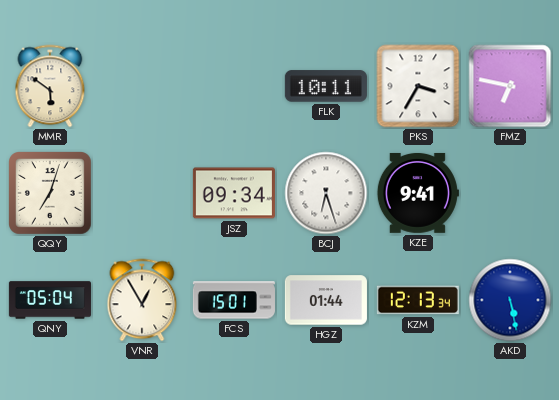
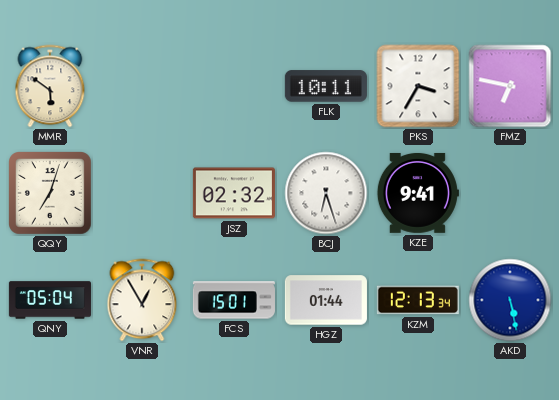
JSZ: 09:34 -> 02:32
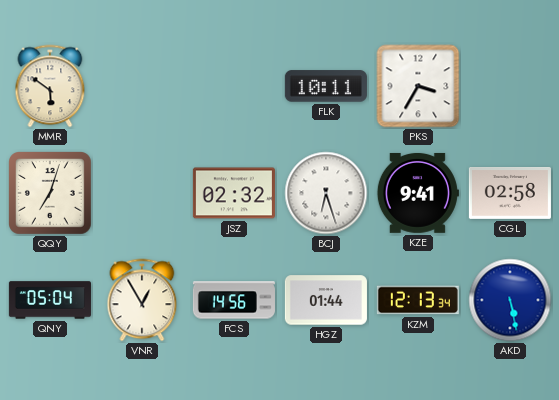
FMZ: 6:47 -> none
CGL: none -> 02:58
FCS: 15:01 -> 14:56
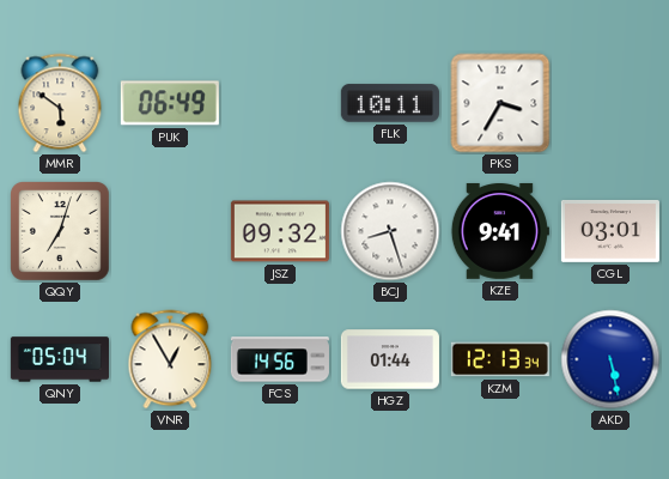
PUK: none -> 06:49
JSZ: 02:32 -> 09:32
BCJ: 6:27 -> 8:27
CGL: 02:58 -> 03:01
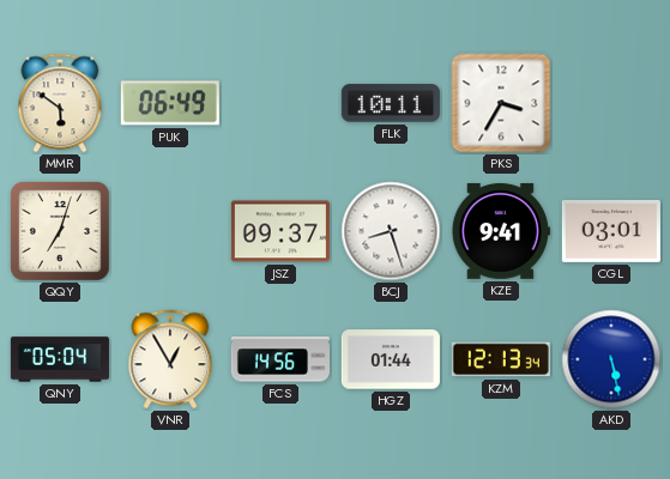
JSZ: 09:32 -> 09:37
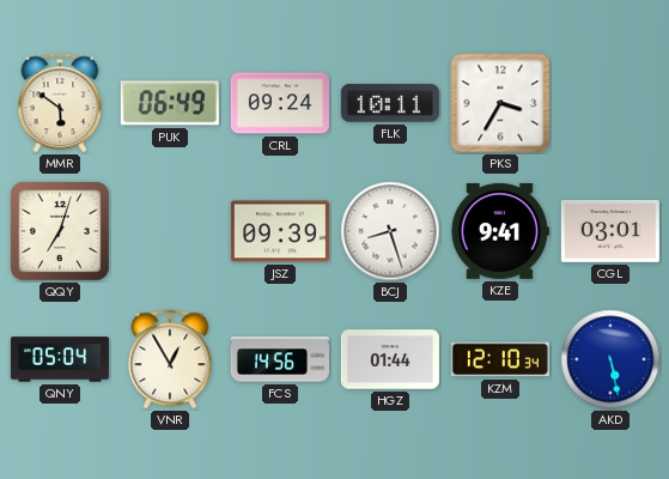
CRL: none -> 09:24
JSZ: 09:37 -> 09:39
KZM: 12:13 -> 12:10
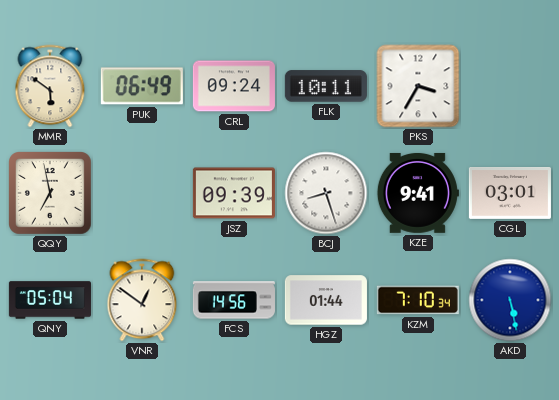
QQY: 7:03 -> 6:58
VNR: 12:55 -> 12:51
KZM: 12:10 -> 7:10
